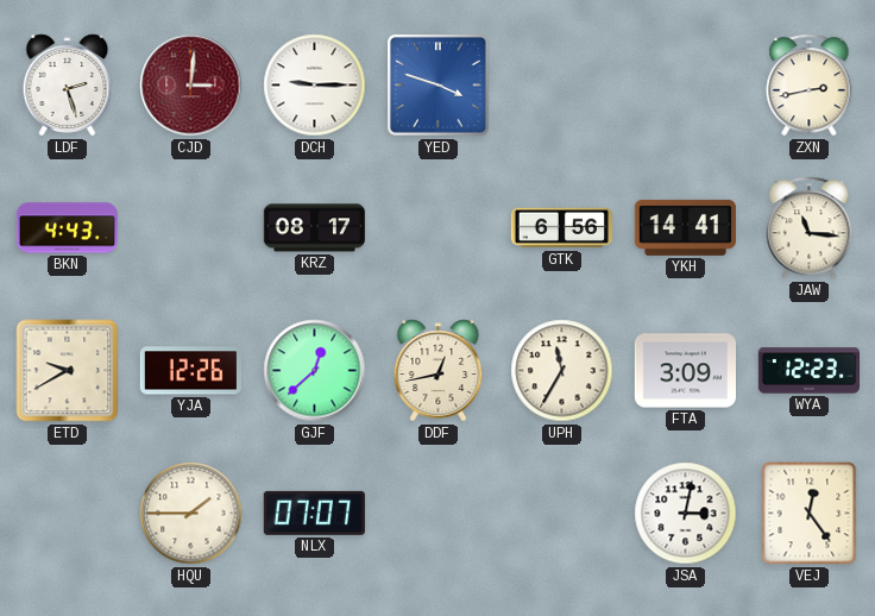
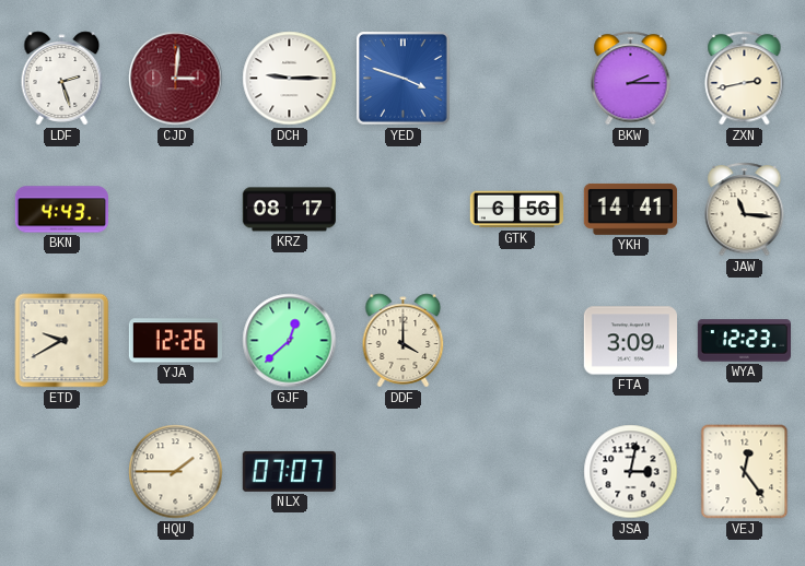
BKW: none -> 2:15
DDF: 12:43 -> 4:00
UPH: 11:35 -> none
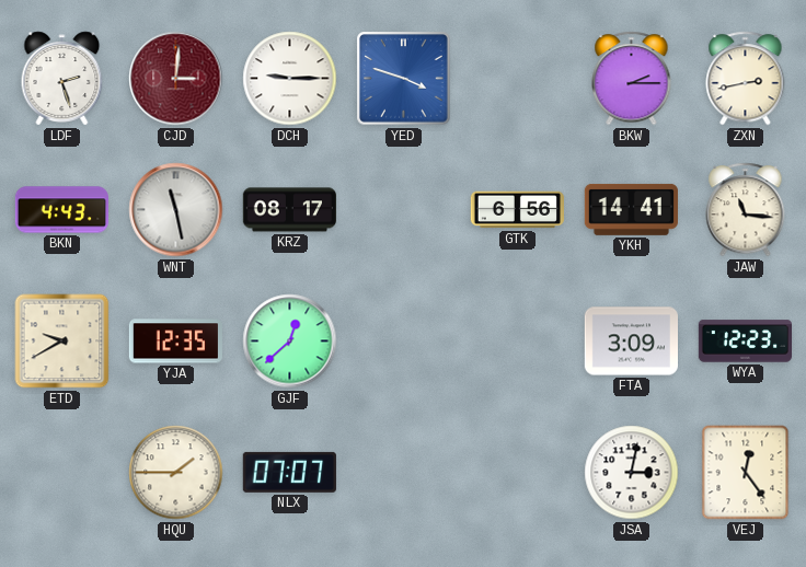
WNT: none -> 11:28
YJA: 12:26 -> 12:35
DDF: 4:00 -> none
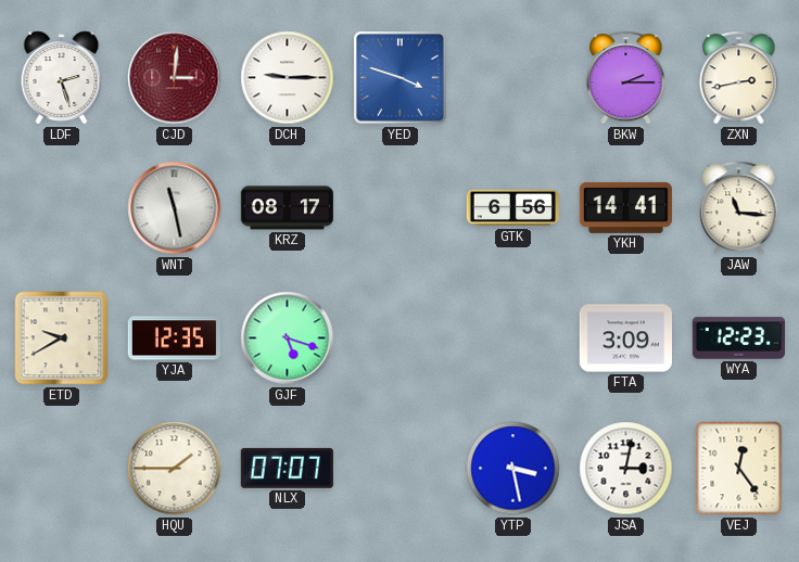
BKN: 4:43 -> none
GJF: 12:38 -> 5:18
YTP: none -> 3:28
